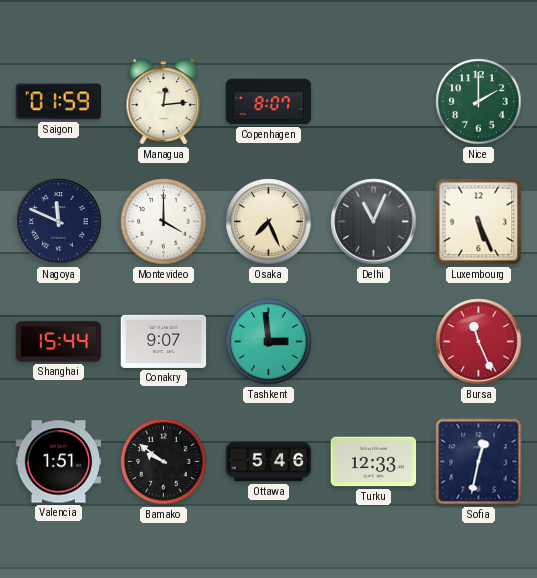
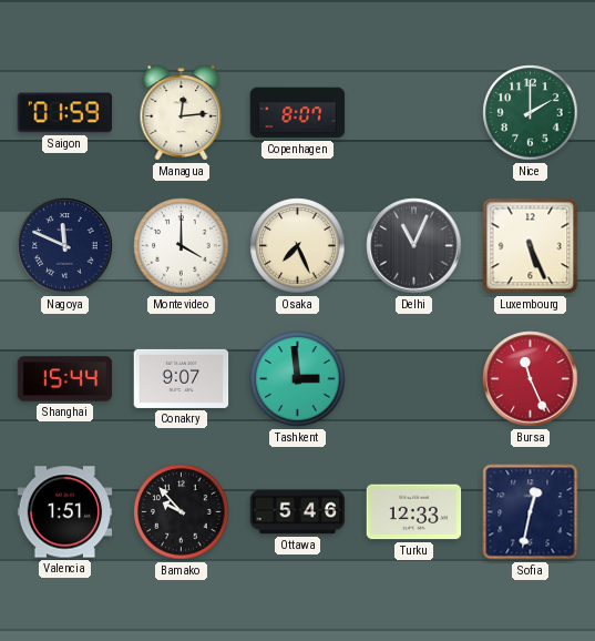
Bamako: 9:51 -> 9:53
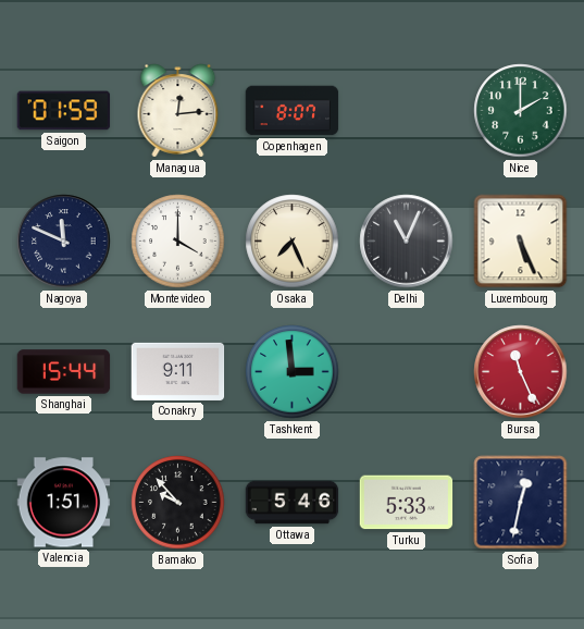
Conakry: 9:07 -> 9:11
Turku: 12:33 -> 5:33
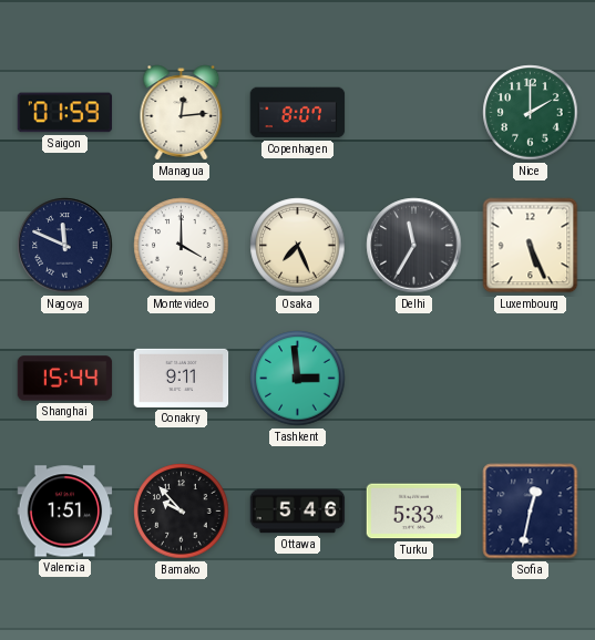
Delhi: 11:04 -> 11:35
Bursa: 11:26 -> none
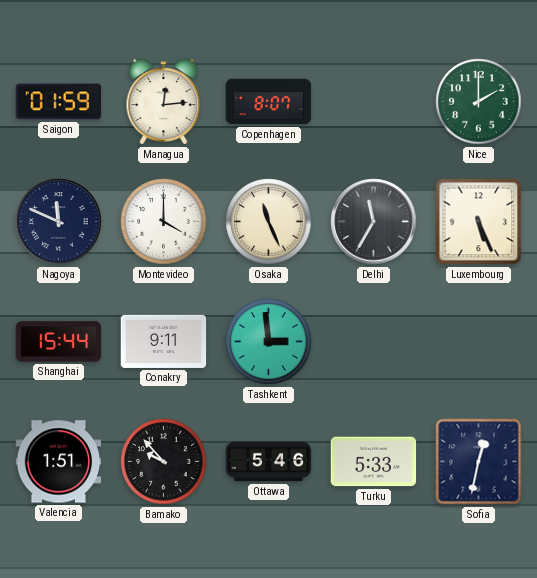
Osaka: 7:26 -> 11:26
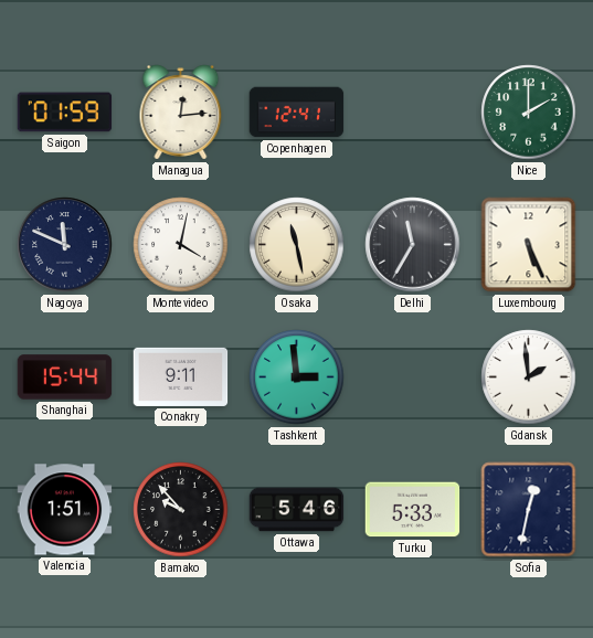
Copenhagen: 8:07 -> 12:41
Montevideo: 4:00 -> 4:02
Osaka: 11:26 -> 11:28
Gdansk: none -> 1:59
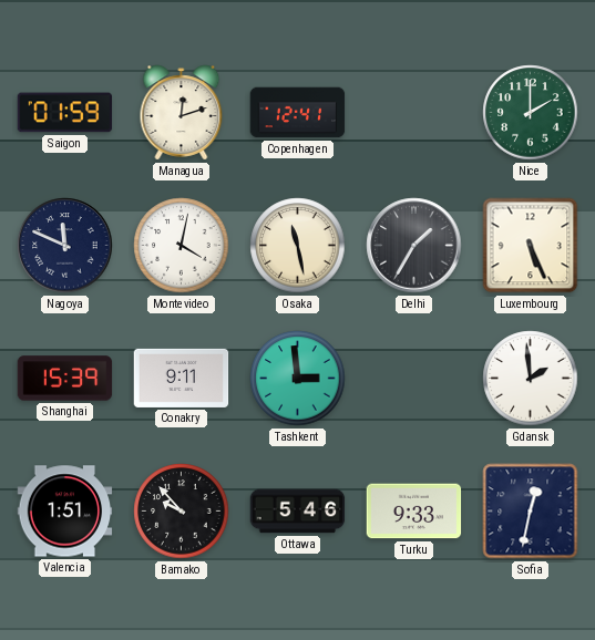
Managua: 12:14 -> 12:12
Delhi: 11:35 -> 1:35
Shanghai: 15:44 -> 15:39
Turku: 5:33 -> 9:33
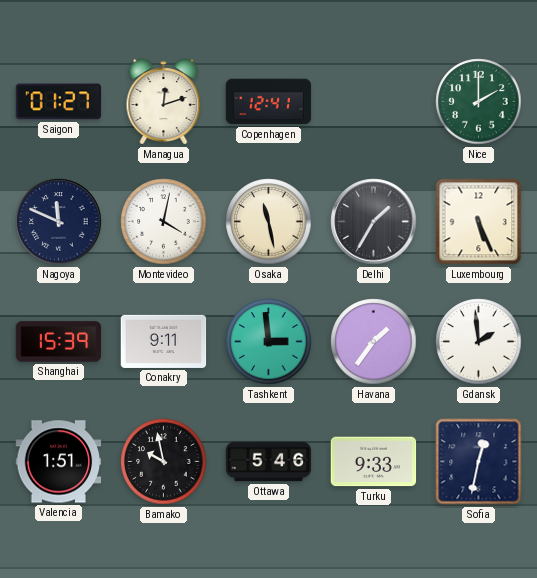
Saigon: 01:59 -> 01:27
Havana: none -> 1:36
Bamako: 9:53 -> 9:58
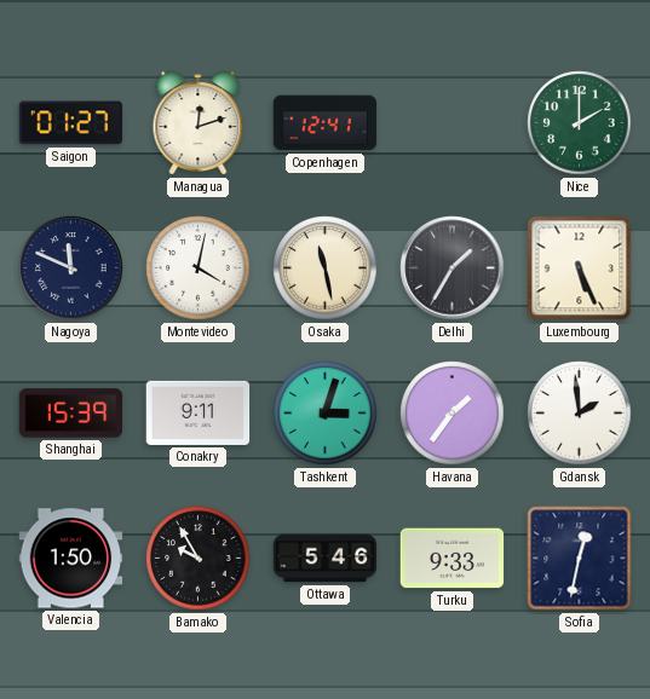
Tashkent: 2:59 -> 3:03
Valencia: 1:51 -> 1:50
Bamako: 9:58 -> 9:55
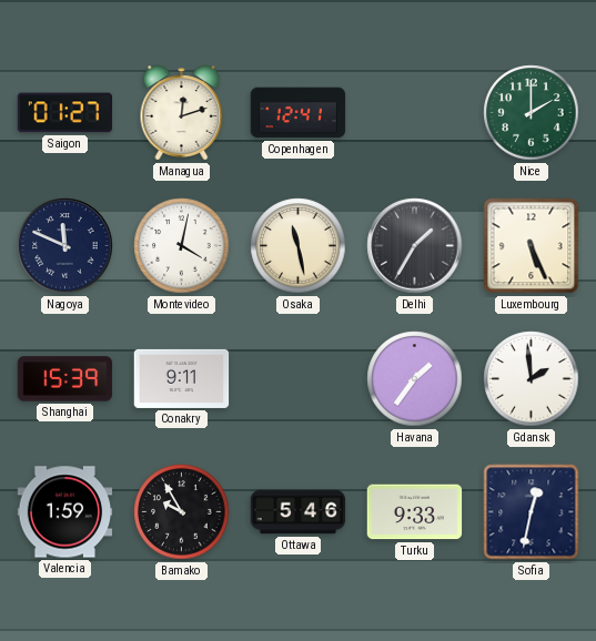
Tashkent: 3:03 -> none
Valencia: 1:50 -> 1:59
